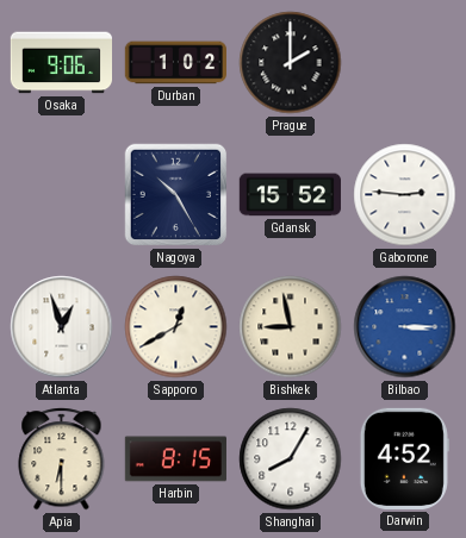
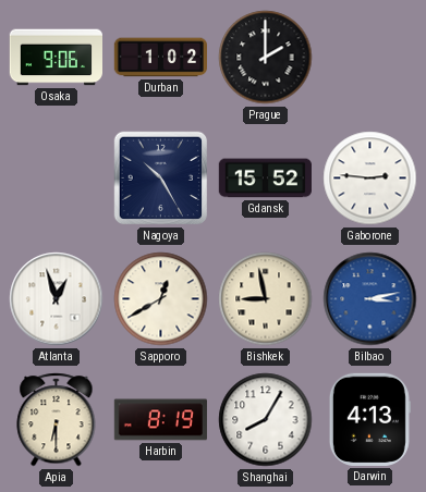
Bilbao: 3:15 -> 3:13
Harbin: 8:15 -> 8:19
Darwin: 4:52 -> 4:13
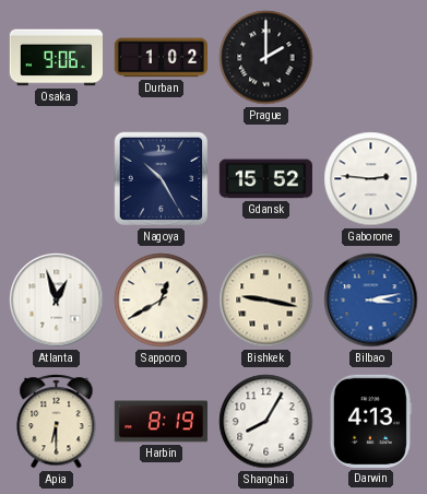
Bishkek: 8:58 -> 9:17
